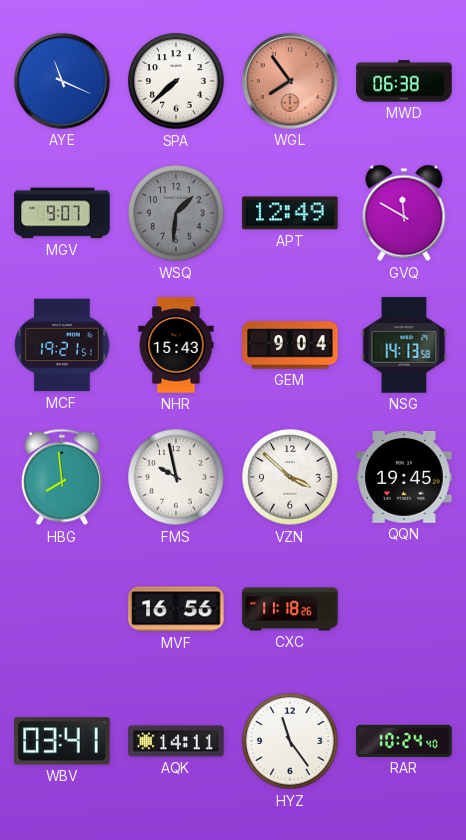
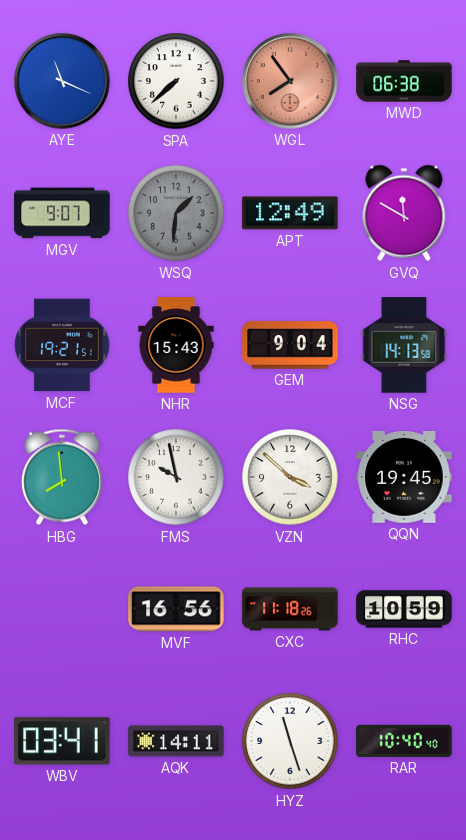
RHC: none -> 10:59
HYZ: 11:24 -> 11:27
RAR: 10:24 -> 10:40
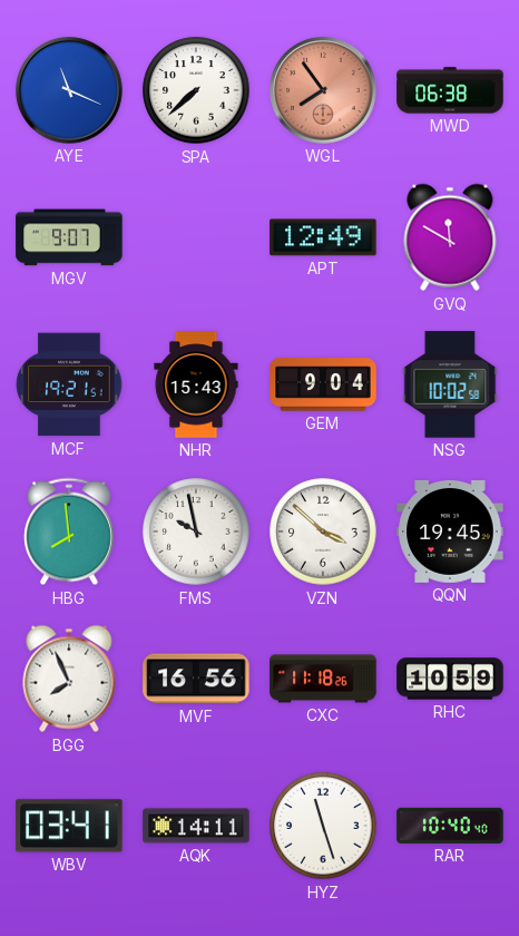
WSQ: 1:31 -> none
NSG: 14:13 -> 10:02
BGG: none -> 7:56
